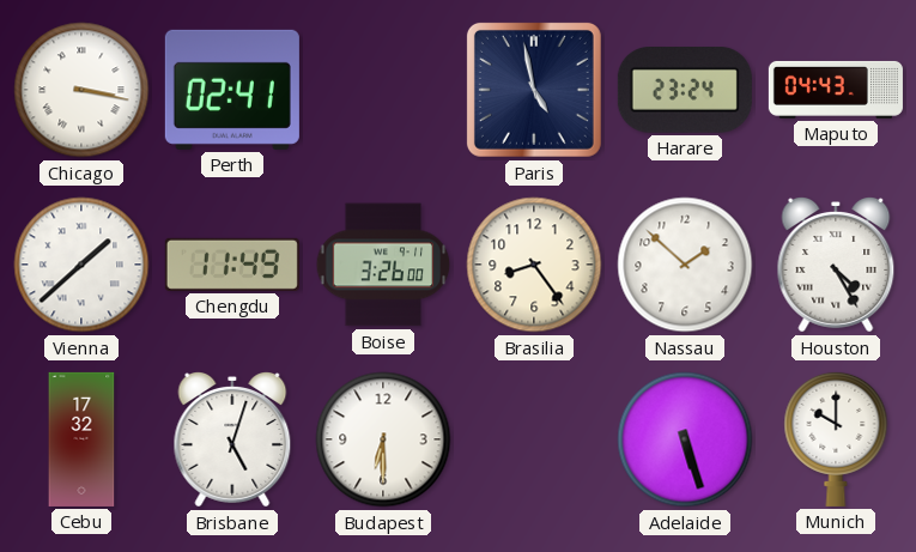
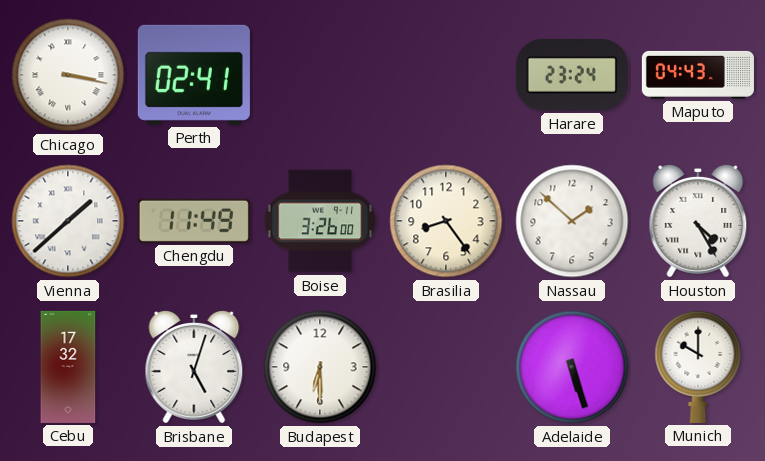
Paris: 4:58 -> none
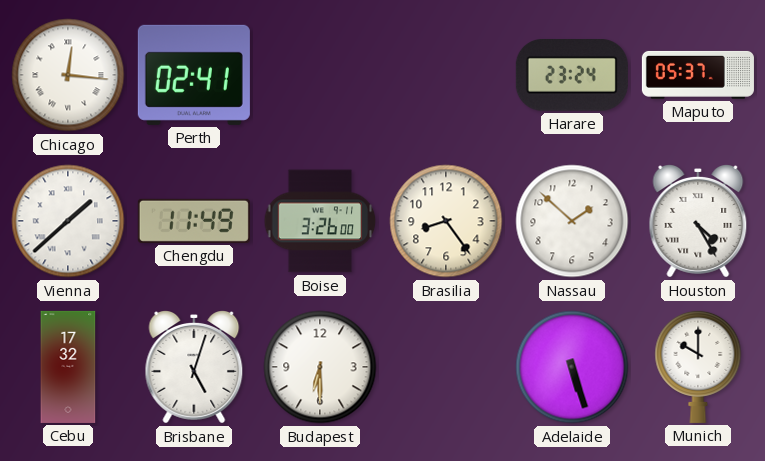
Chicago: 3:17 -> 12:16
Maputo: 04:43 -> 05:37
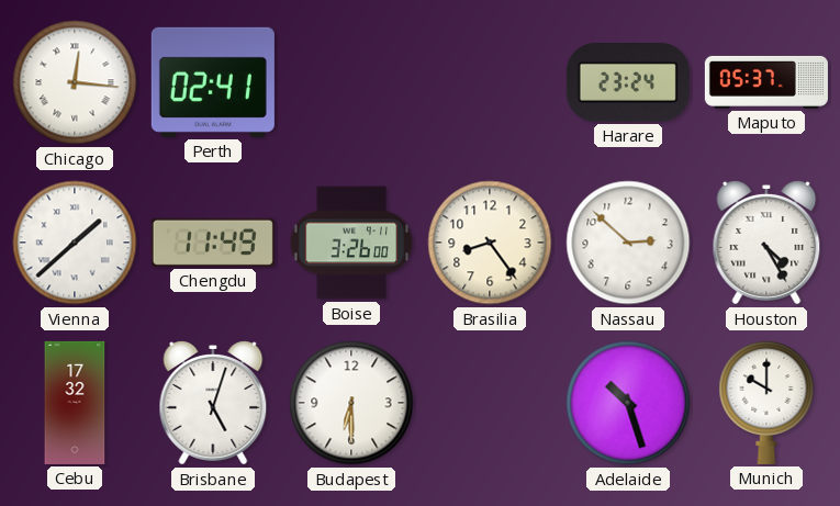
Nassau: 1:52 -> 2:52
Adelaide: 5:27 -> 10:27
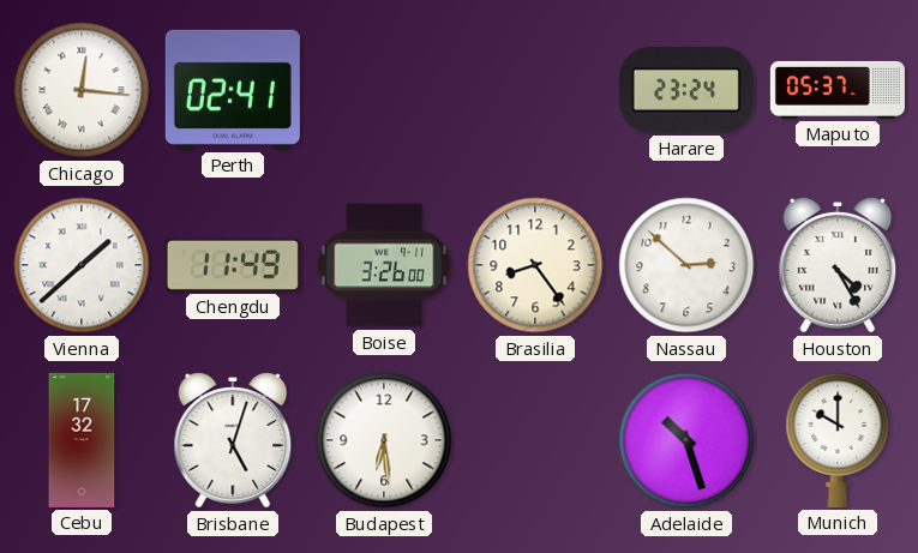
Budapest: 6:30 -> 6:29
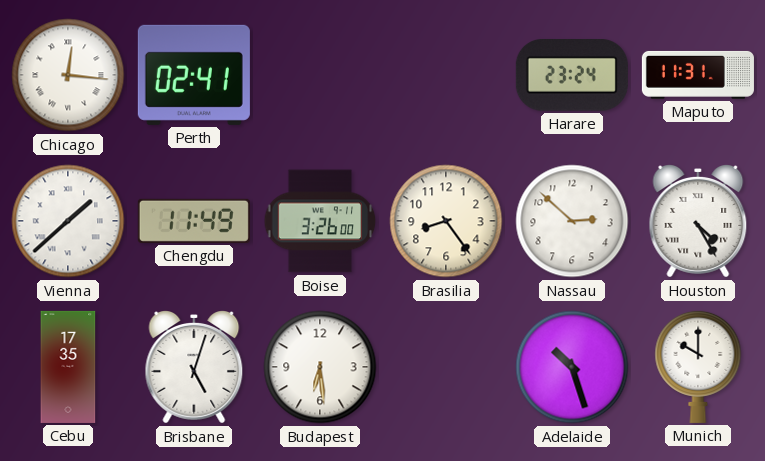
Maputo: 05:37 -> 11:31
Cebu: 17:32 -> 17:35
